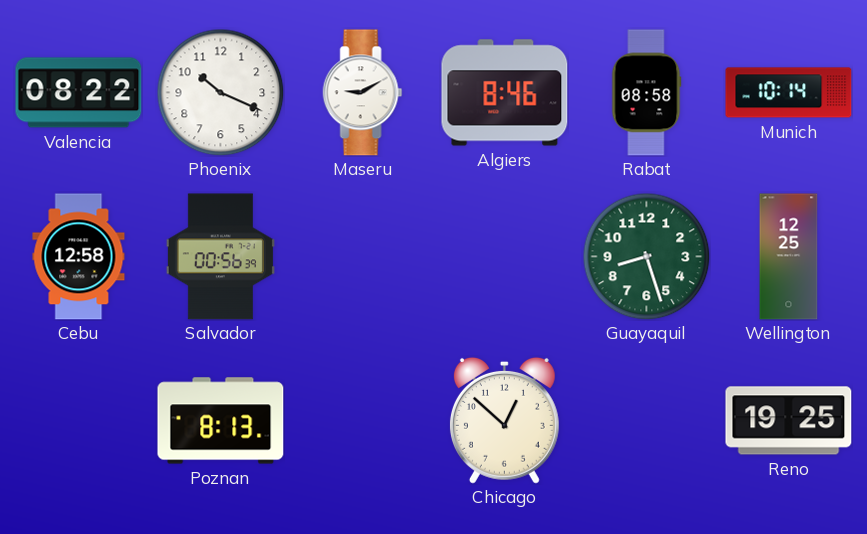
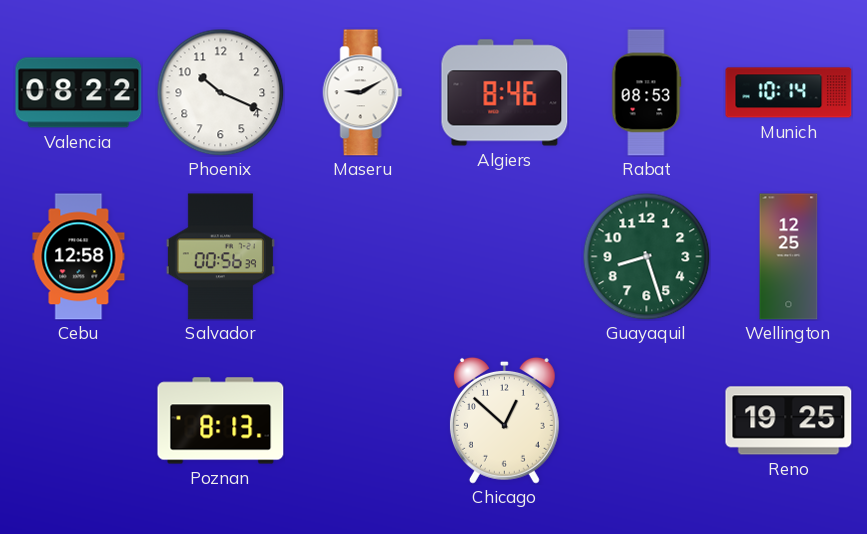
Rabat: 08:58 -> 08:53
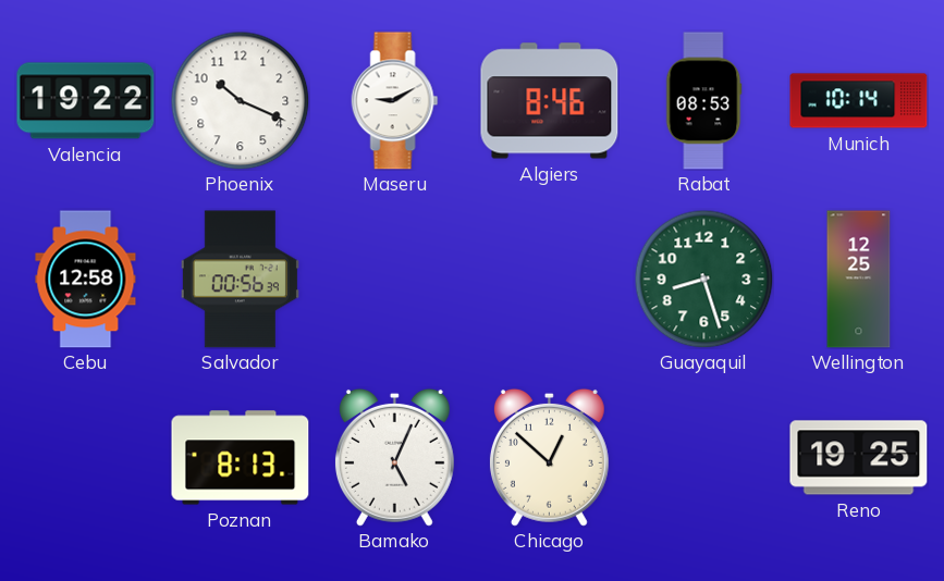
Valencia: 08:22 -> 19:22
Bamako: none -> 5:04
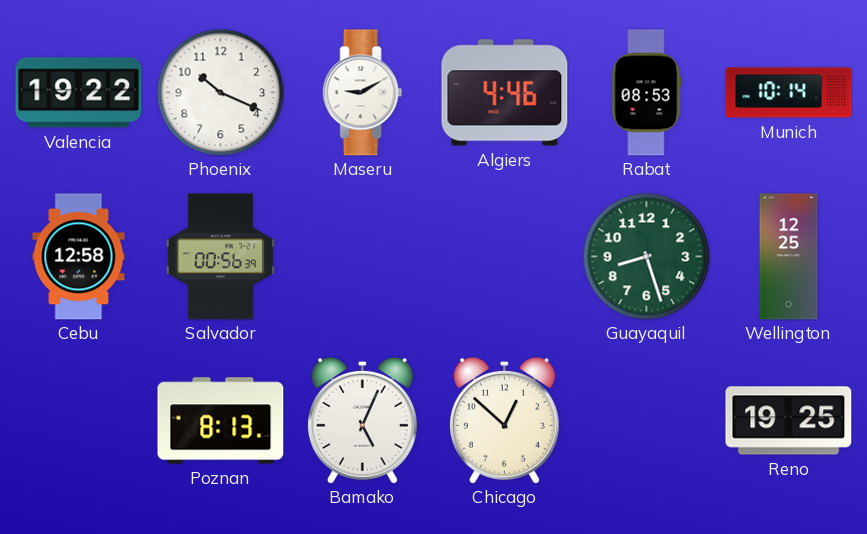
Algiers: 8:46 -> 4:46
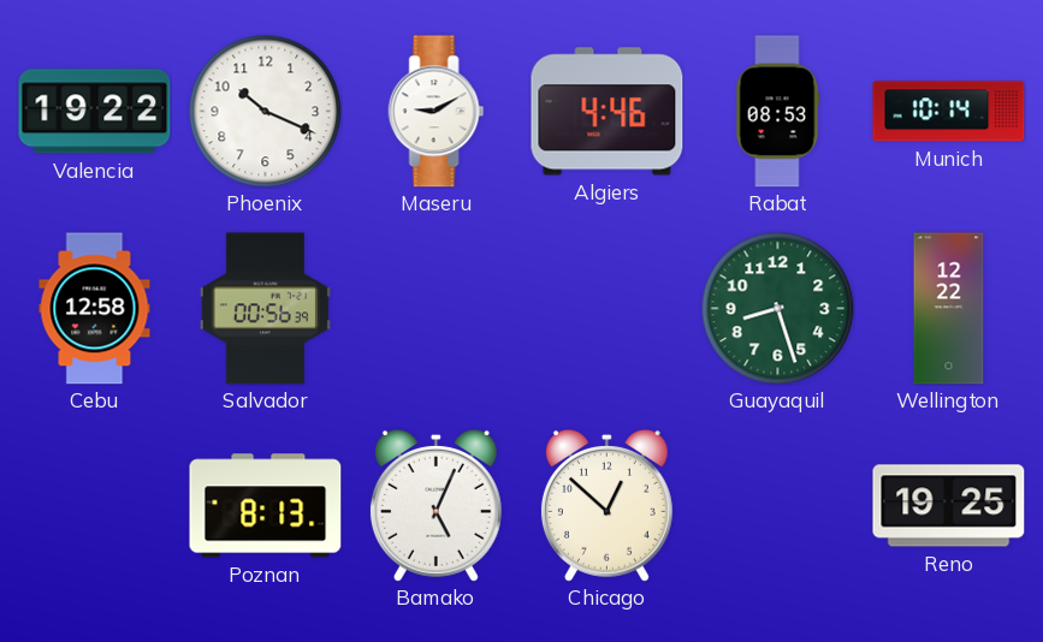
Wellington: 12:25 -> 12:22
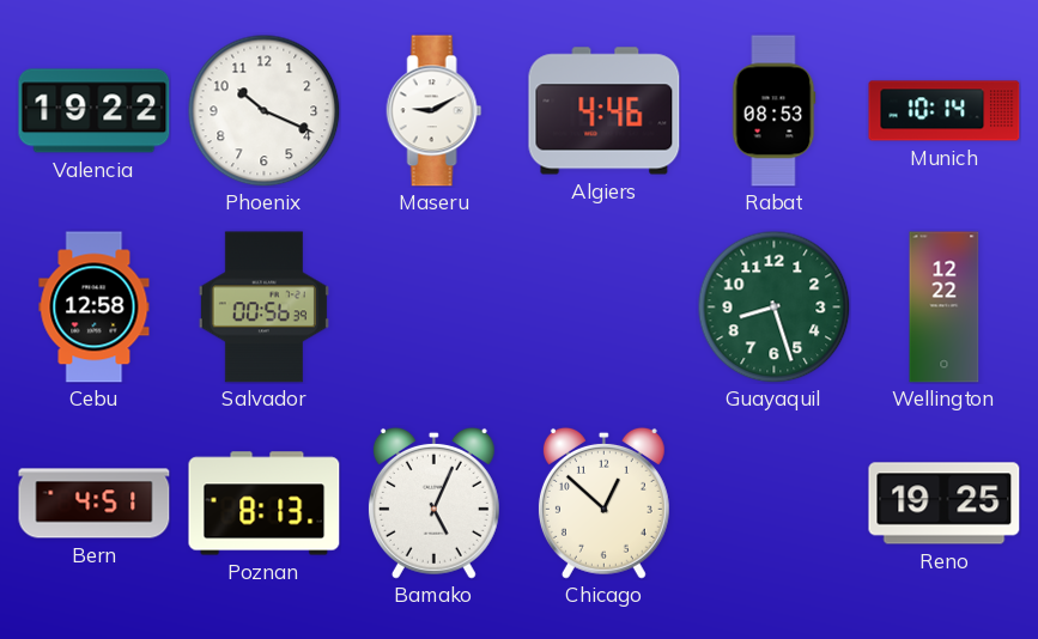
Bern: none -> 4:51
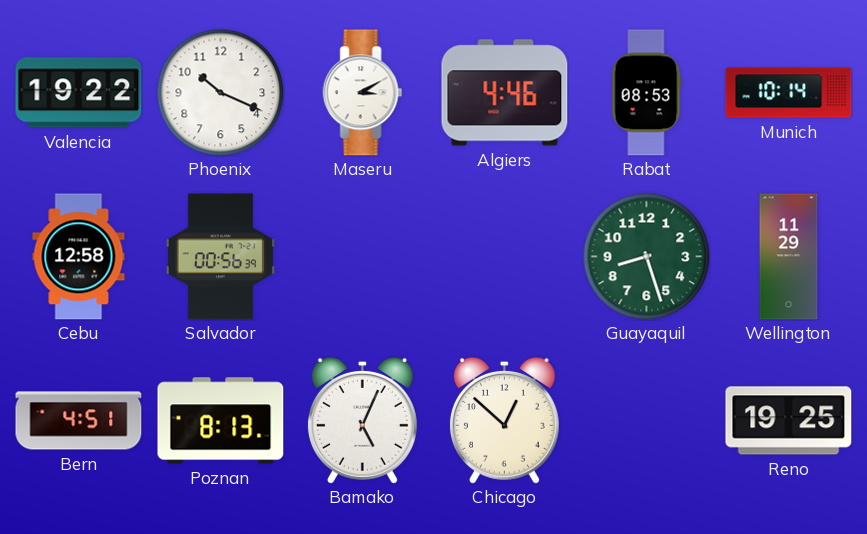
Maseru: 9:10 -> 3:10
Wellington: 12:22 -> 11:29
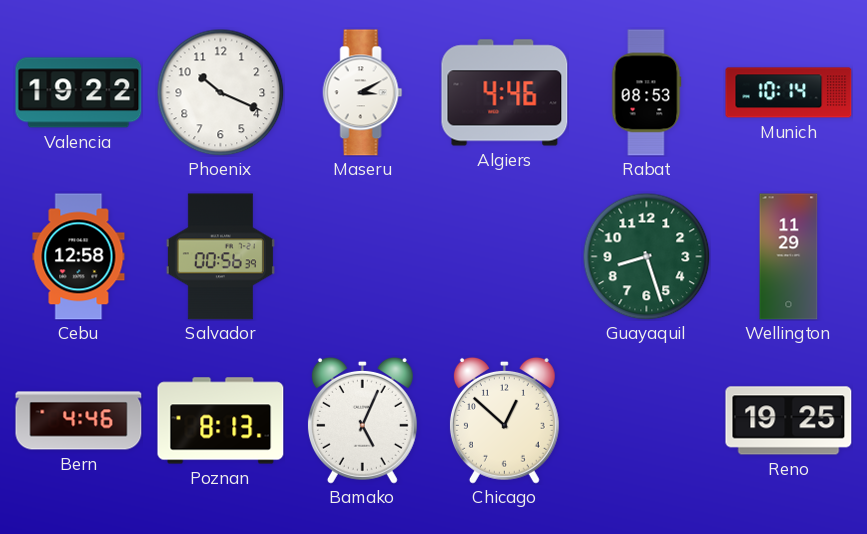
Bern: 4:51 -> 4:46
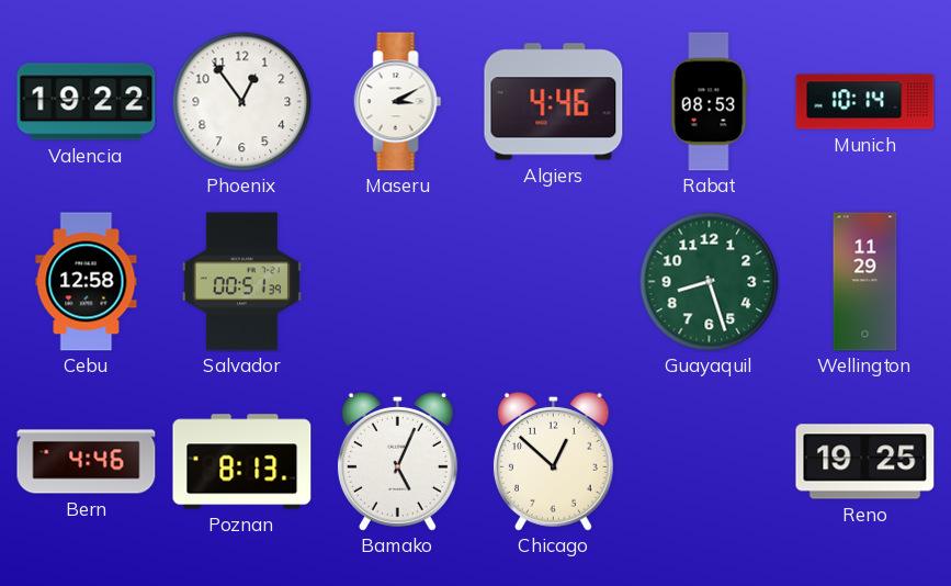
Phoenix: 10:19 -> 12:54
Salvador: 00:56 -> 00:51
